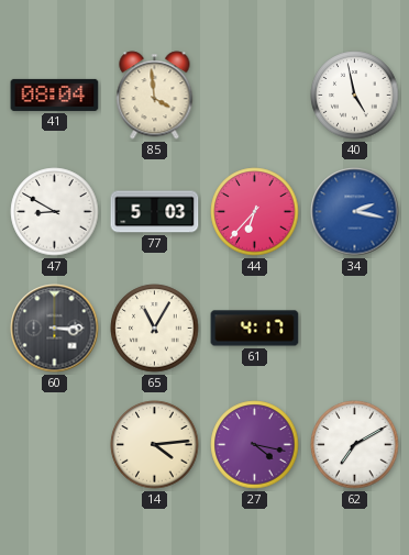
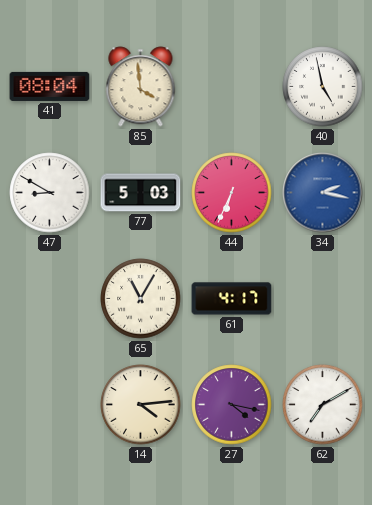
44: 6:37 -> 6:34
60: 3:15 -> none
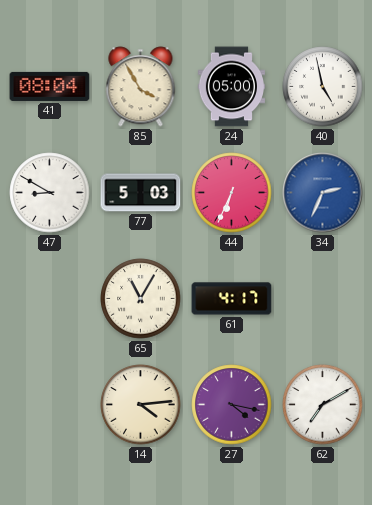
85: 3:59 -> 3:55
24: none -> 05:00
34: 2:17 -> 2:34
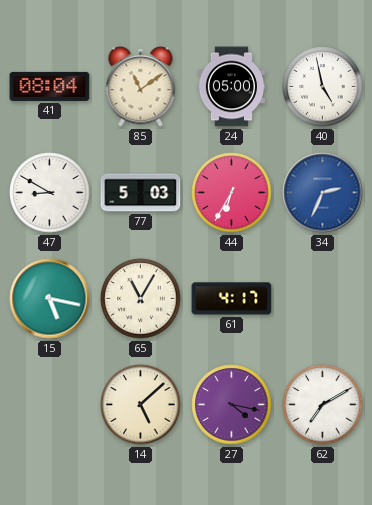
85: 3:55 -> 11:09
44: 6:34 -> 6:35
15: none -> 5:17
14: 4:14 -> 5:08
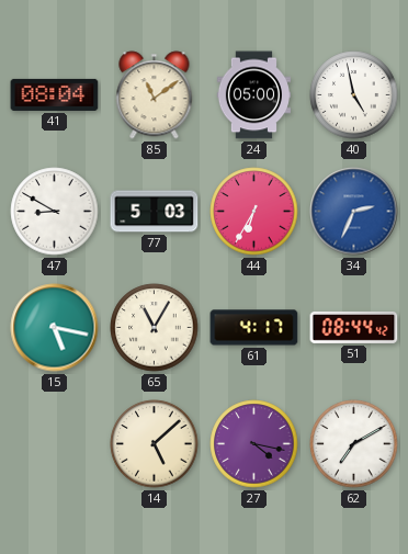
51: none -> 08:44
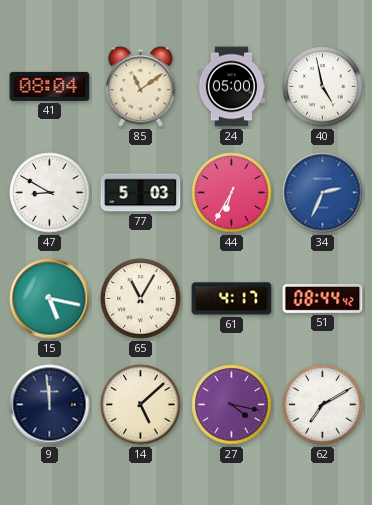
9: none -> 11:59
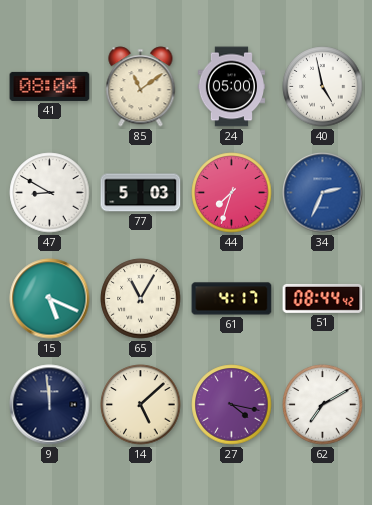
44: 6:35 -> 7:33
15: 5:17 -> 5:19
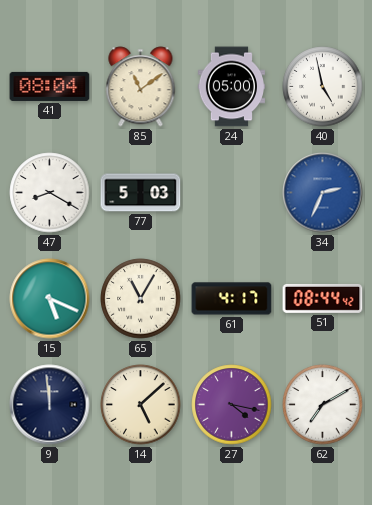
47: 8:50 -> 8:20
44: 7:33 -> none
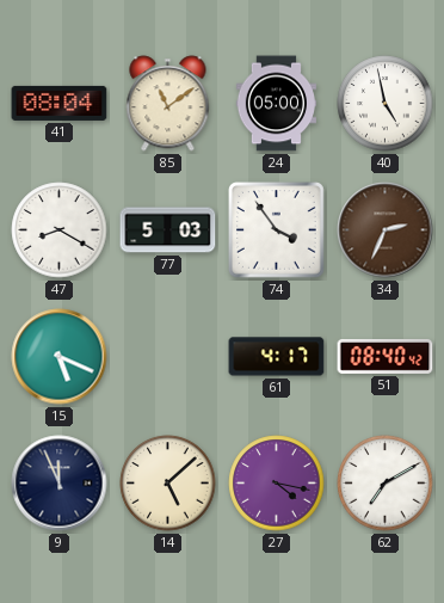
74: none -> 3:54
34 dial: blue -> brown
65: 11:05 -> none
51: 08:44 -> 08:40
9: 11:59 -> 11:56
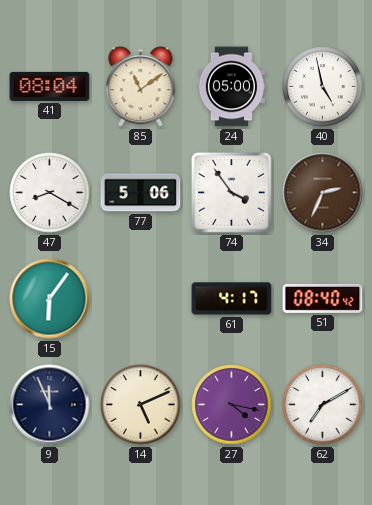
77: 5:03 -> 5:06
15: 5:19 -> 6:06
14: 5:08 -> 5:11
